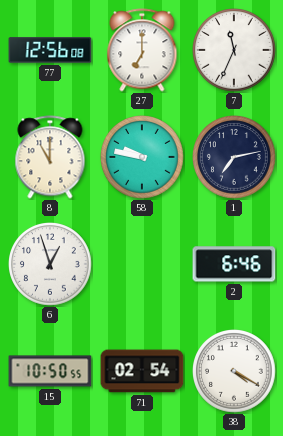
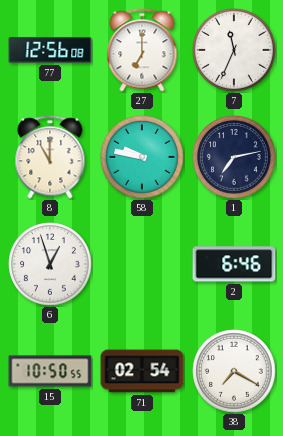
38: 4:20 -> 7:20
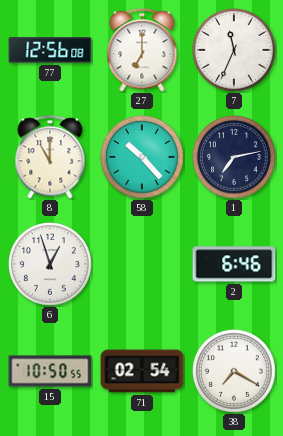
58: 9:47 -> 10:23
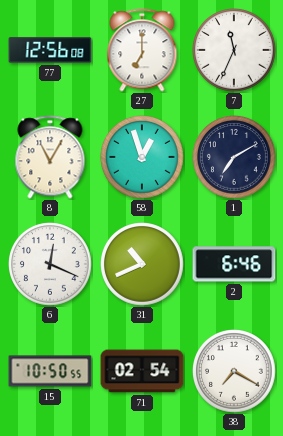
8: 11:00 -> 11:05
58: 10:23 -> 12:57
1: 7:13 -> 7:10
6: 12:57 -> 12:19
31: none -> 10:41
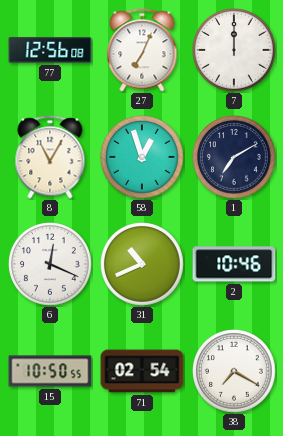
27: 7:00 -> 7:04
7: 11:34 -> 12:00
2: 6:46 -> 10:46
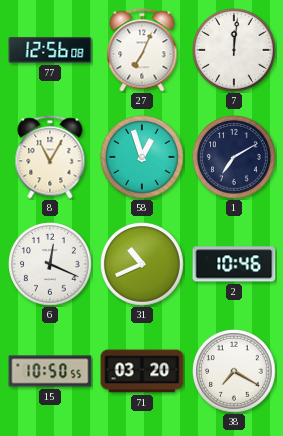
7: 12:00 -> 12:01
71: 02:54 -> 03:20
